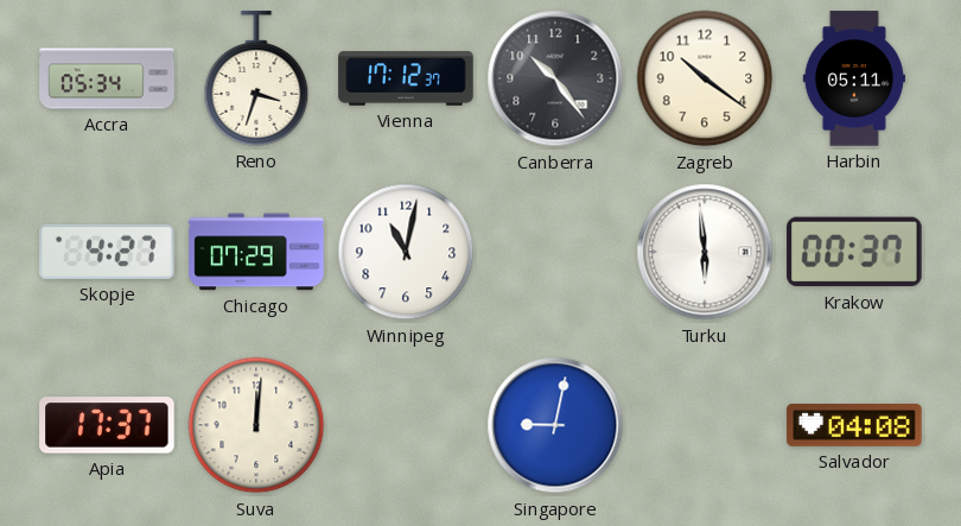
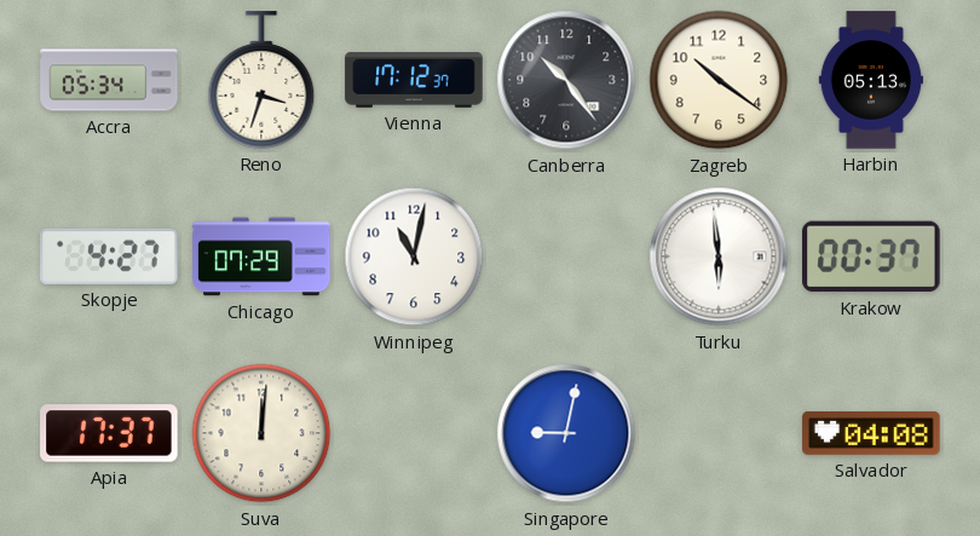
Harbin: 05:11 -> 05:13
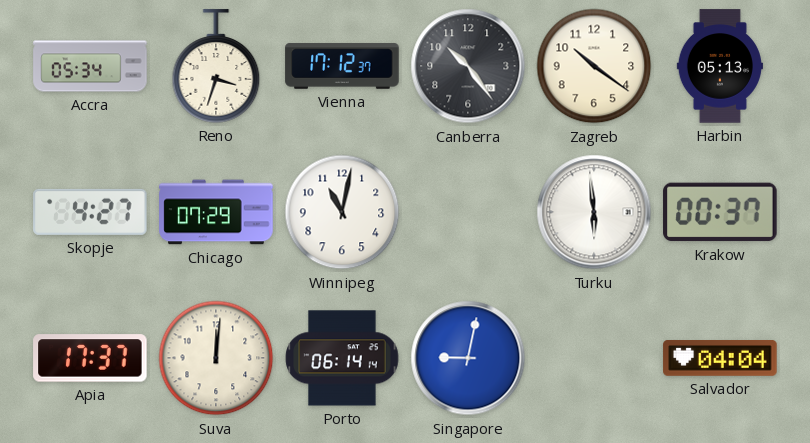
Porto: none -> 06:14
Salvador: 04:08 -> 04:04
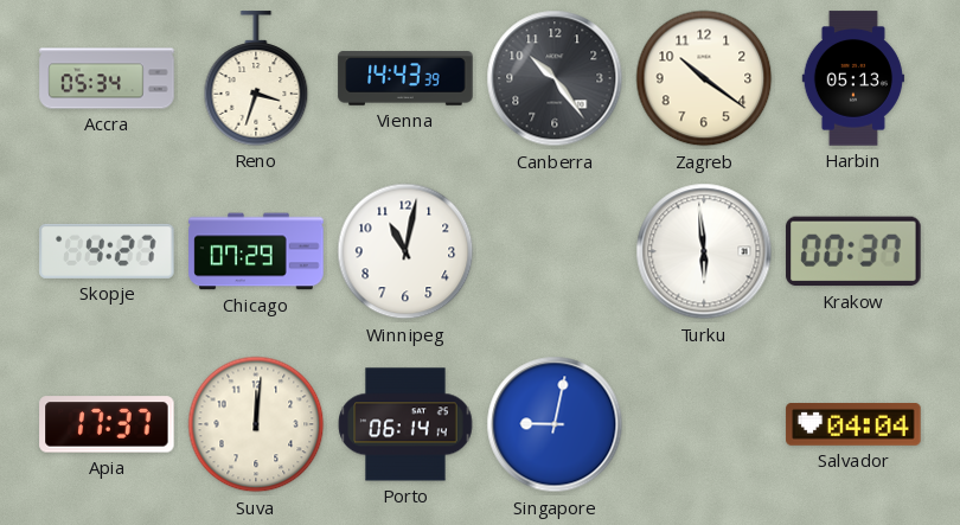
Vienna: 17:12 -> 14:43
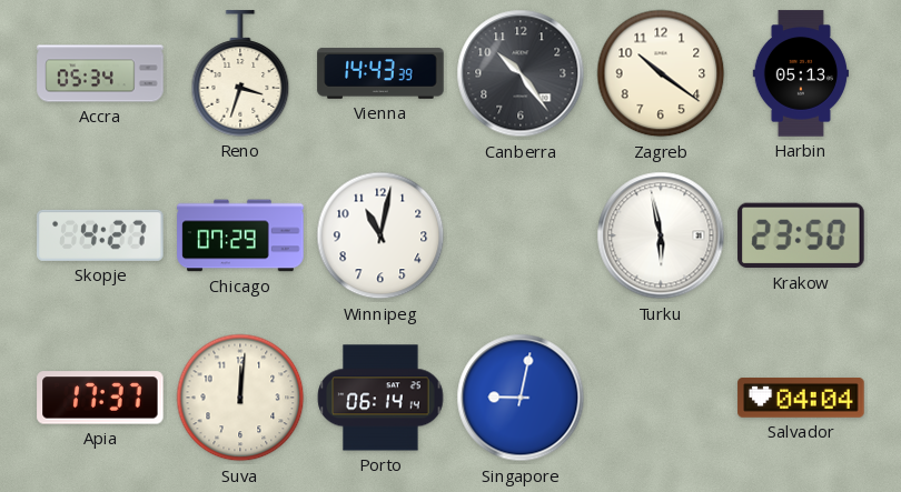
Turku: 5:59 -> 5:58
Krakow: 00:37 -> 23:50
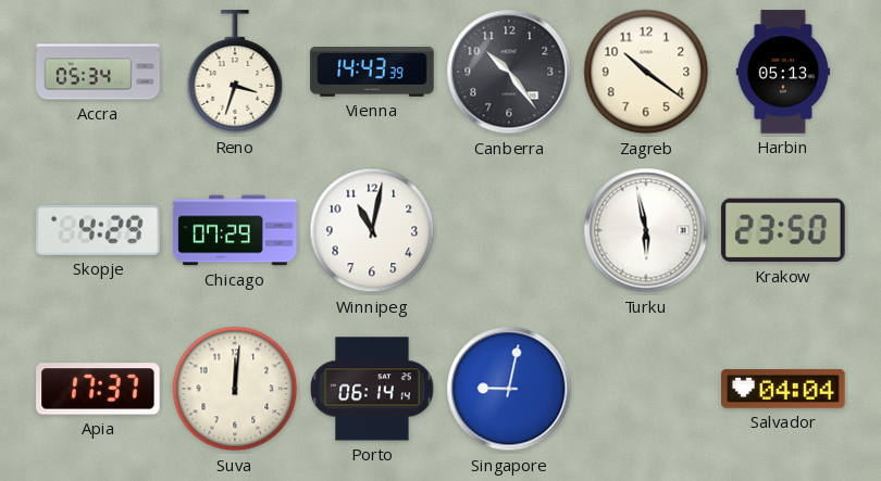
Skopje: 4:27 -> 4:29
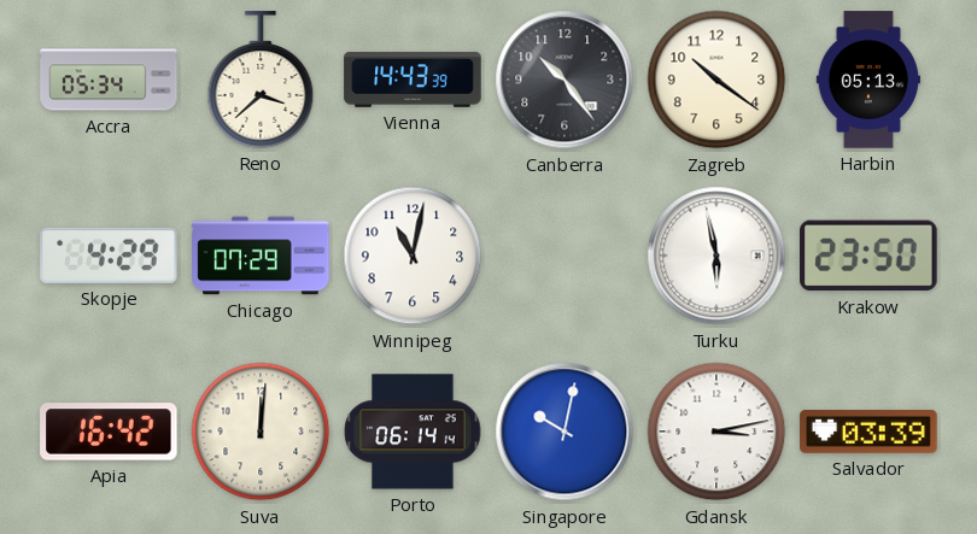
Reno: 3:33 -> 3:38
Apia: 17:37 -> 16:42
Singapore: 9:02 -> 10:02
Gdansk: none -> 3:13
Salvador: 04:04 -> 03:39
